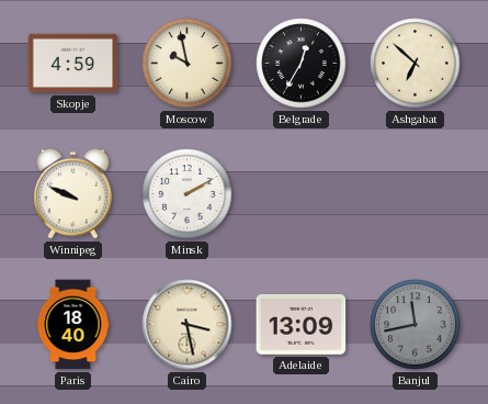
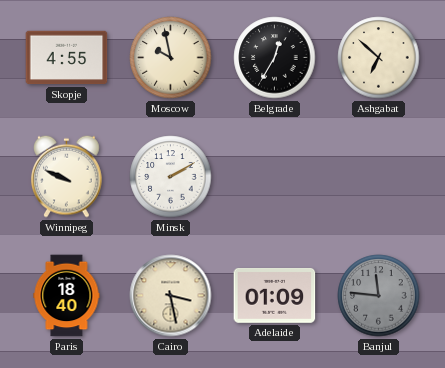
Skopje: 4:59 -> 4:55
Adelaide: 13:09 -> 01:09
Banjul: 11:43 -> 11:46
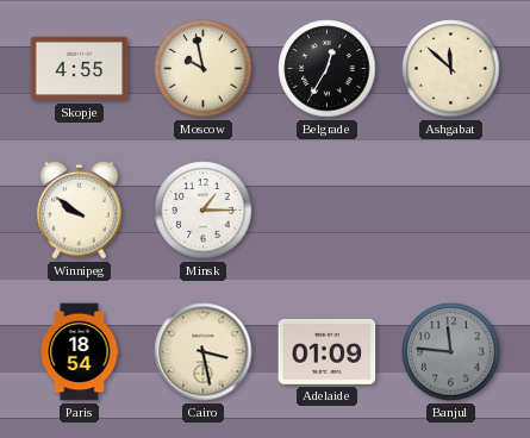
Ashgabat: 6:52 -> 11:52
Winnipeg: 9:49 -> 9:51
Minsk: 2:10 -> 1:15
Paris: 18:40 -> 18:54
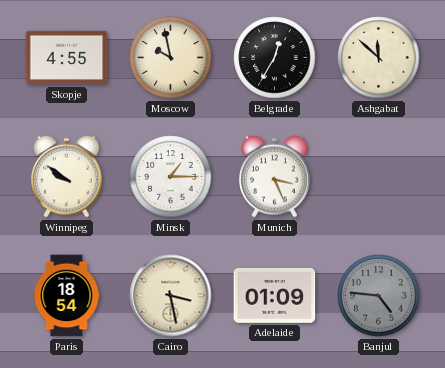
Munich: none -> 3:26
Banjul: 11:46 -> 4:46
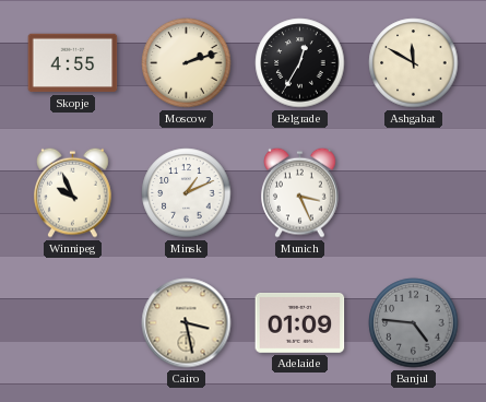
Moscow: 9:58 -> 2:12
Ashgabat: 11:52 -> 11:50
Winnipeg: 9:51 -> 9:56
Minsk: 1:15 -> 1:11
Paris: 18:54 -> none
